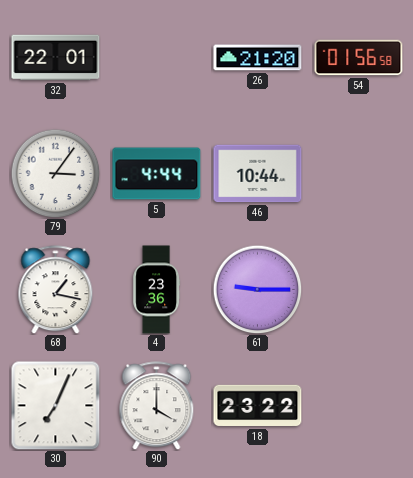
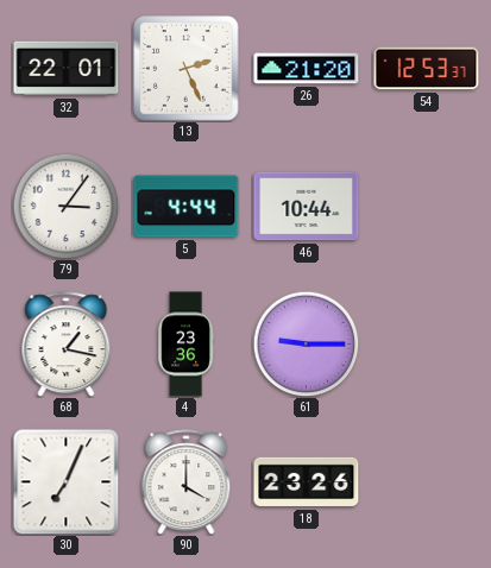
13: none -> 2:26
54: 01:56 -> 12:53
18: 23:22 -> 23:26
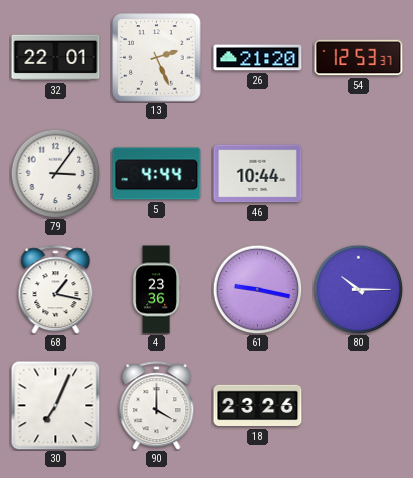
61: 9:15 -> 9:17
80: none -> 10:15
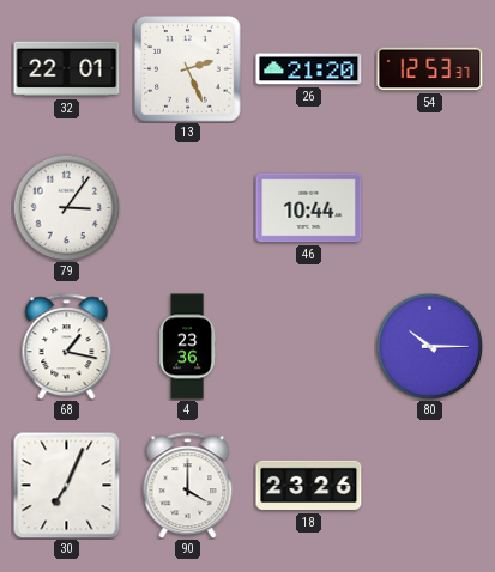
5: 4:44 -> none
61: 9:17 -> none
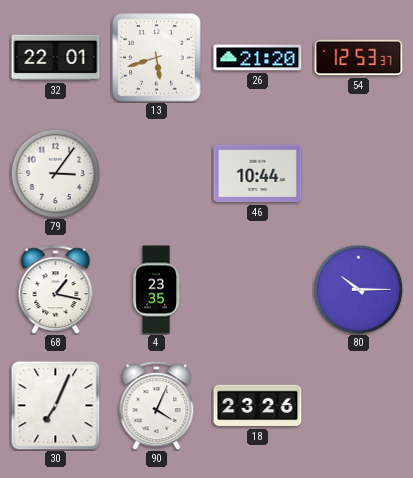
13: 2:26 -> 5:42
4: 23:36 -> 23:35
90: 4:00 -> 4:04
